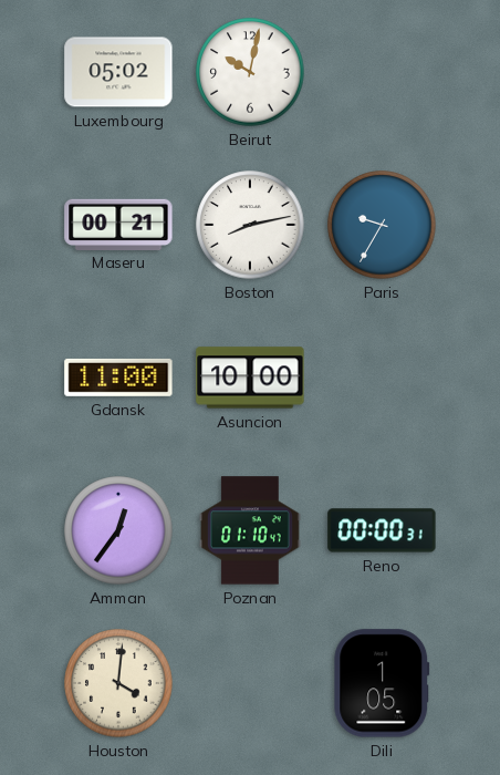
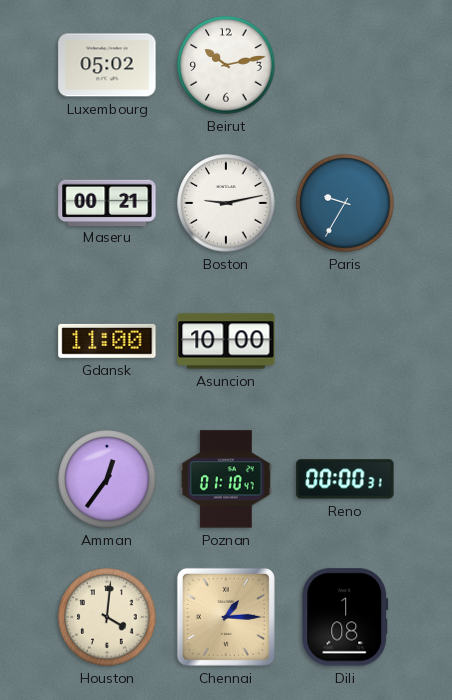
Beirut: 10:02 -> 10:13
Boston: 8:13 -> 9:13
Chennai: none -> 1:15
Dili: 1:05 -> 1:08
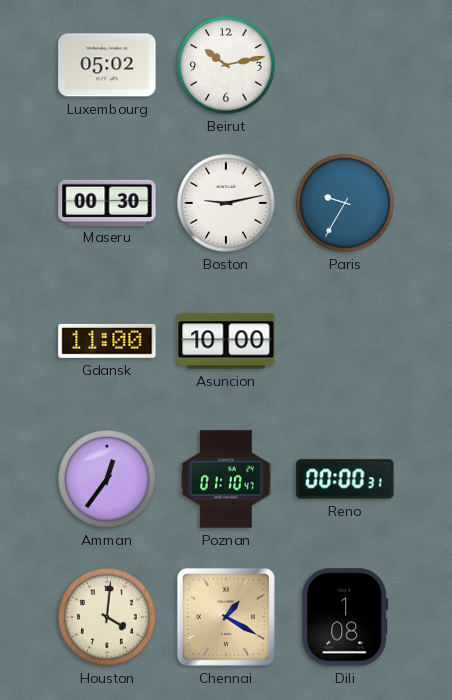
Maseru: 00:21 -> 00:30
Chennai: 1:15 -> 1:20
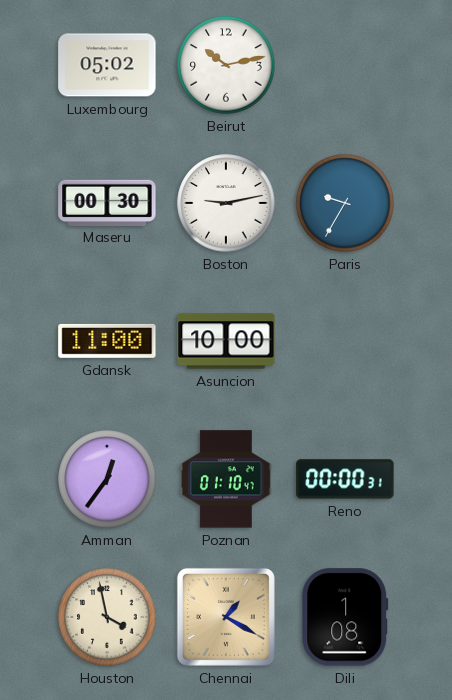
Houston: 4:01 -> 3:58
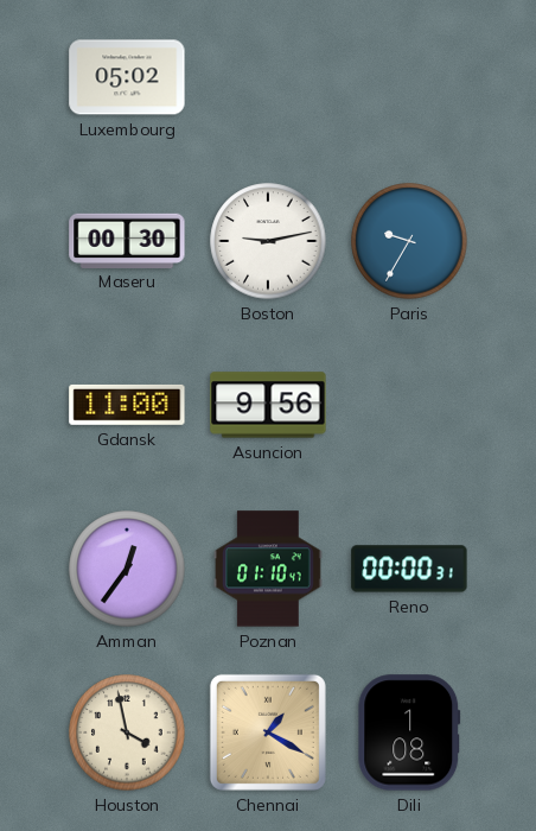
Beirut: 10:13 -> none
Asuncion: 10:00 -> 9:56
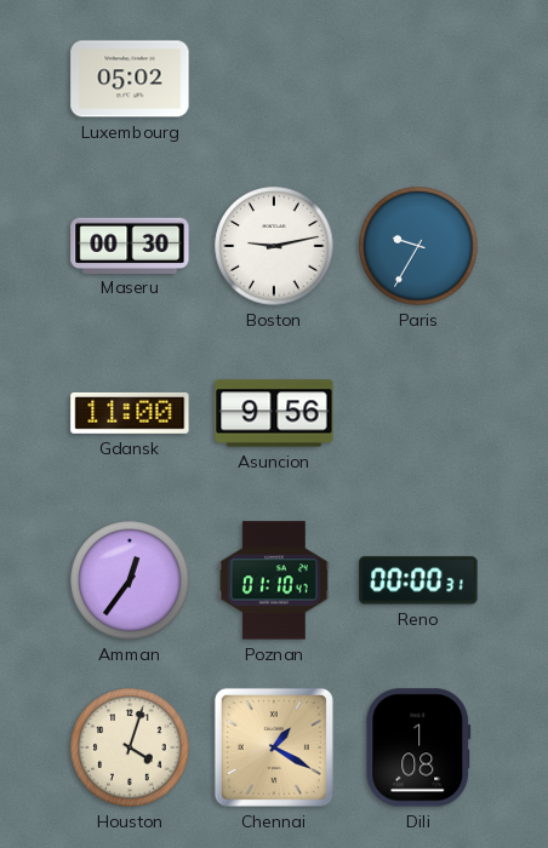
Houston: 3:58 -> 4:03
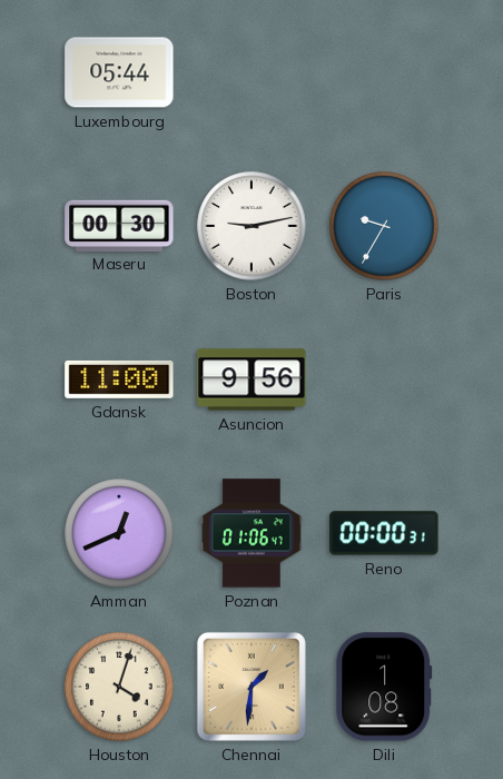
Luxembourg: 05:02 -> 05:44
Amman: 12:36 -> 12:41
Poznan: 01:10 -> 01:06
Chennai: 1:20 -> 1:31
